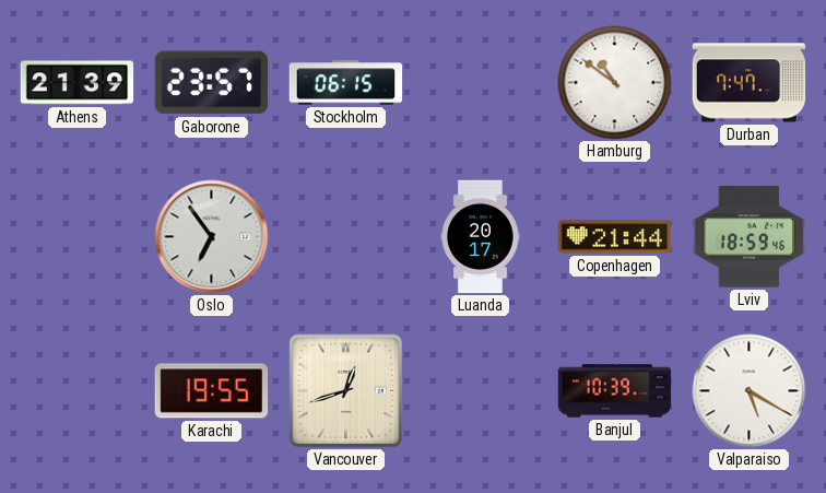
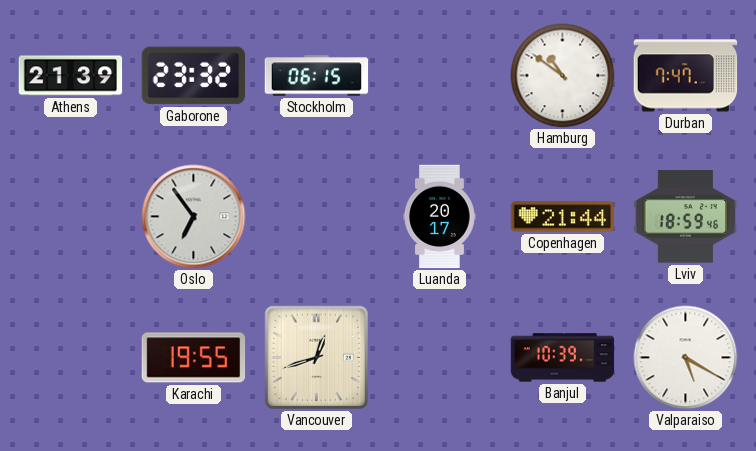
Gaborone: 23:57 -> 23:32
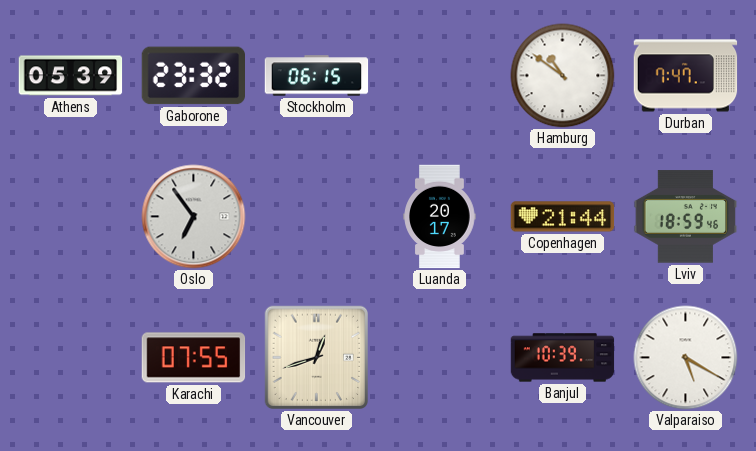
Athens: 21:39 -> 05:39
Karachi: 19:55 -> 07:55
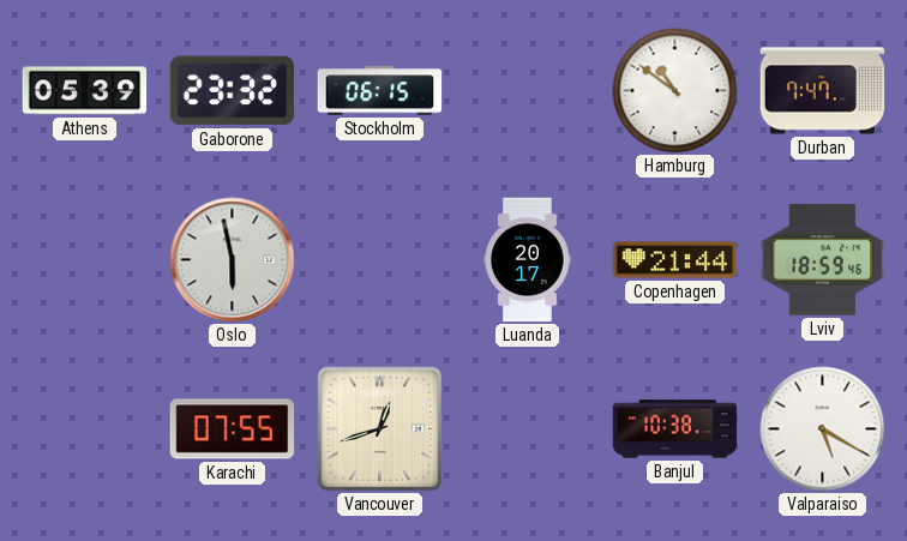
Oslo: 6:54 -> 5:58
Banjul: 10:39 -> 10:38
